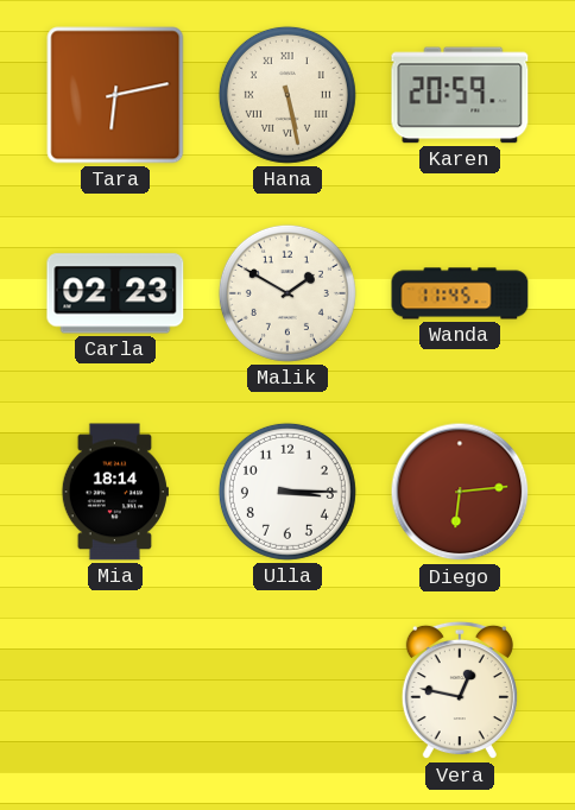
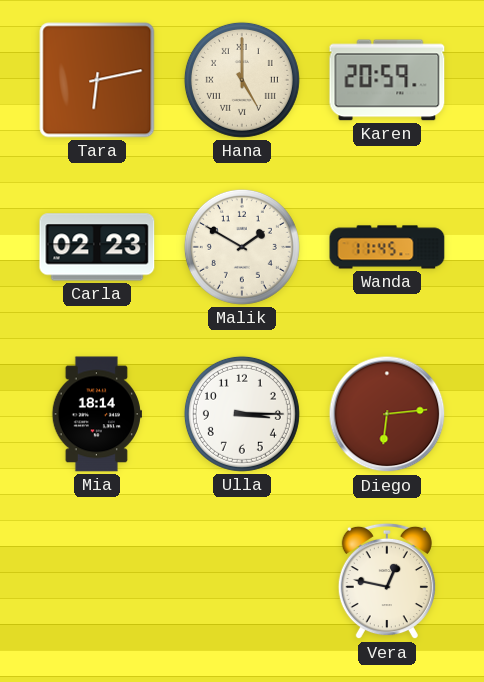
Hana: 5:28 -> 5:00
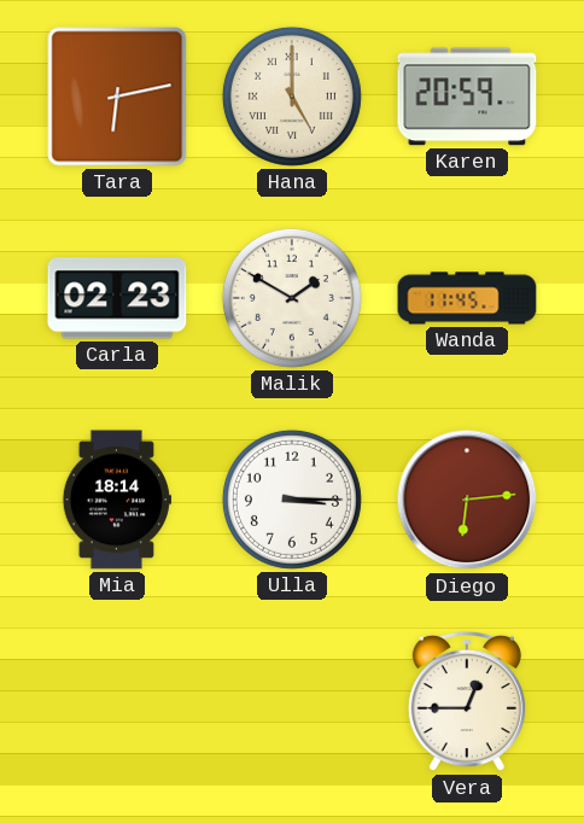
Vera: 12:47 -> 12:45
